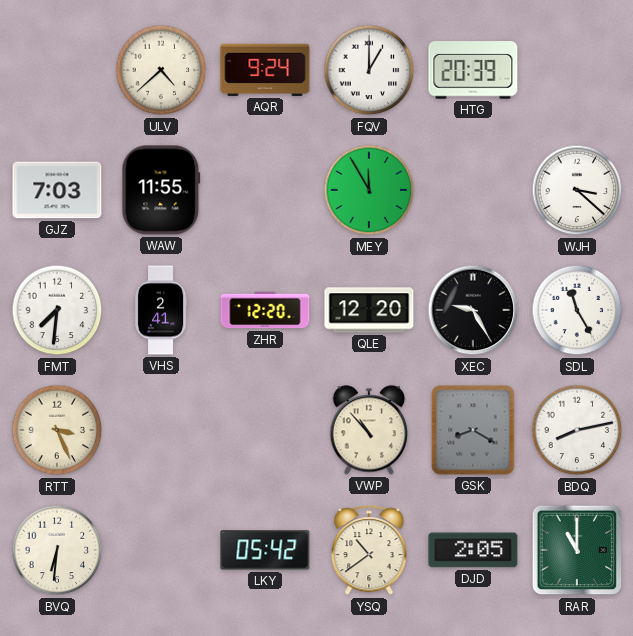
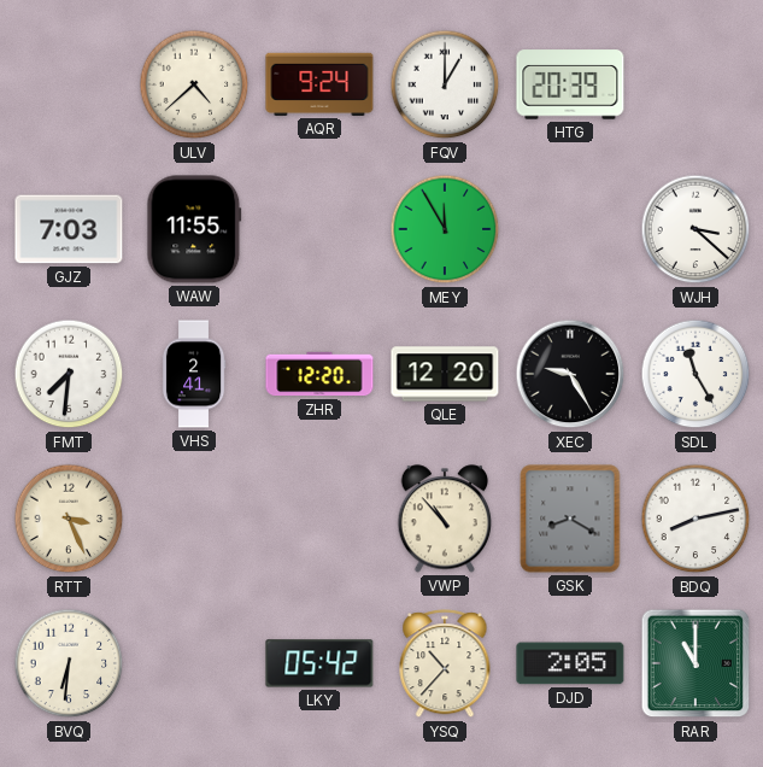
YSQ: 10:39 -> 10:37
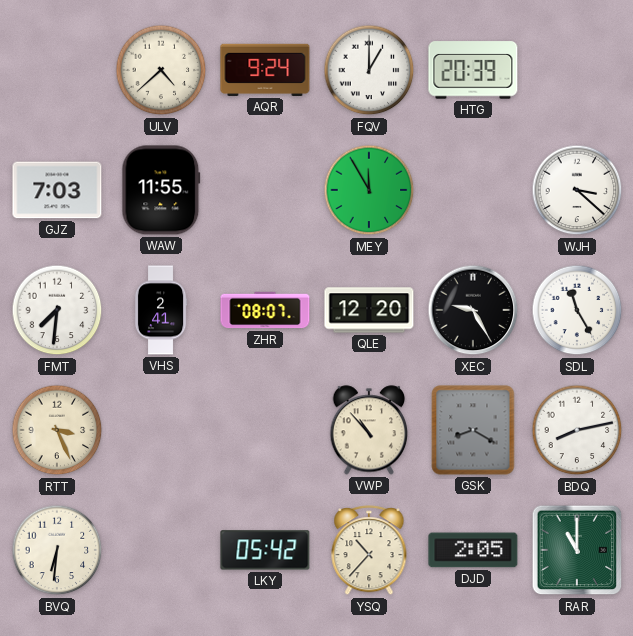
ZHR: 12:20 -> 08:07
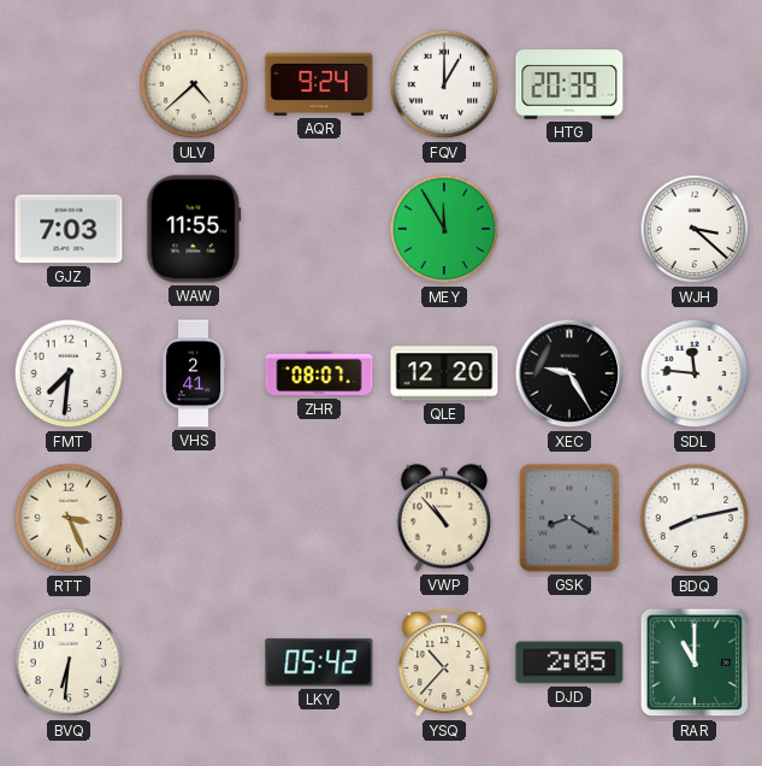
SDL: 11:25 -> 11:46
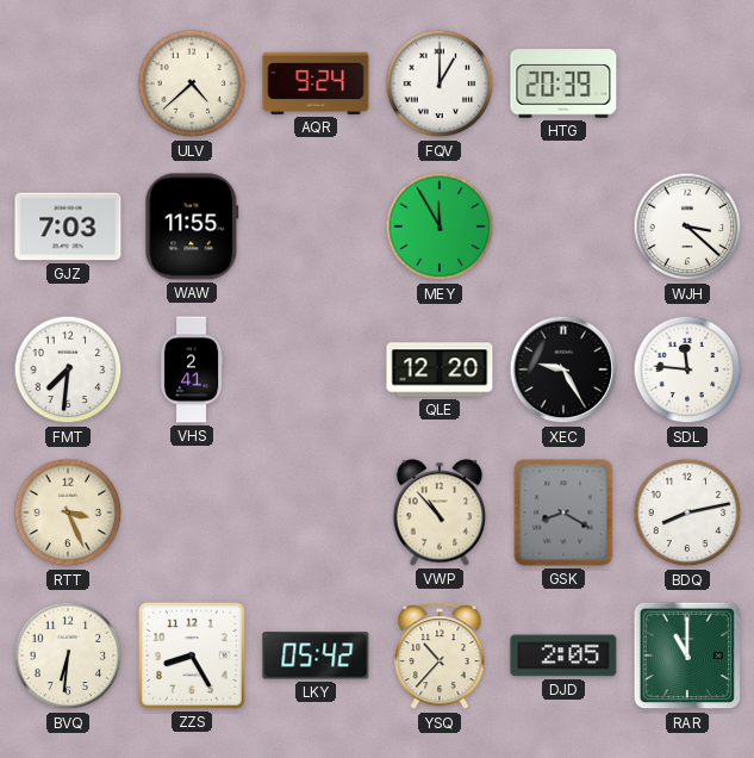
ZHR: 08:07 -> none
ZZS: none -> 8:25
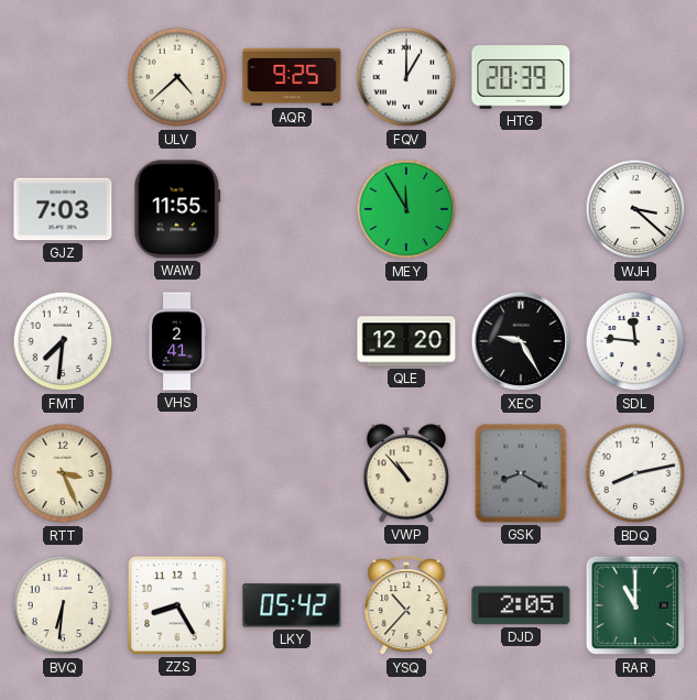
AQR: 9:24 -> 9:25
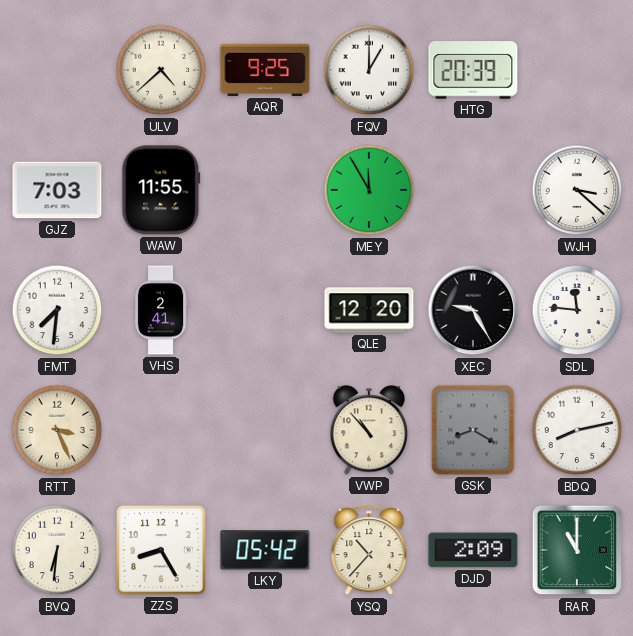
DJD: 2:05 -> 2:09
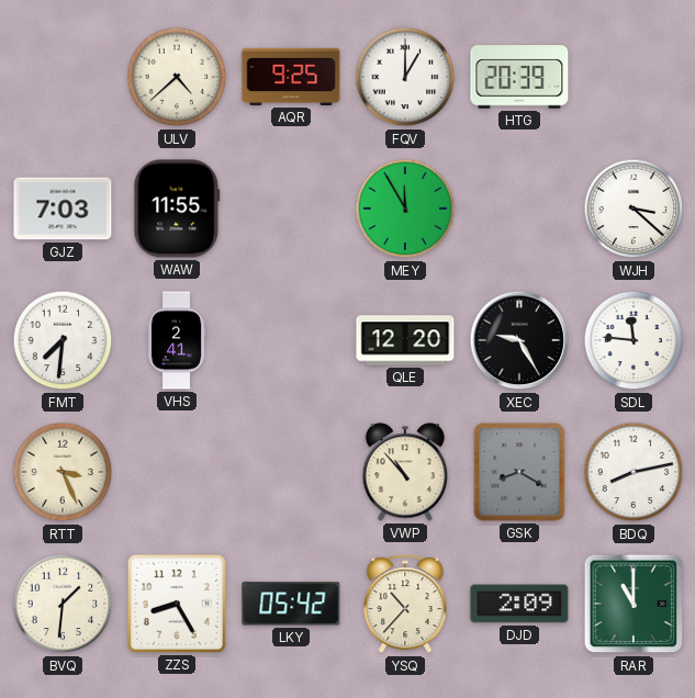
BVQ: 6:31 -> 1:31
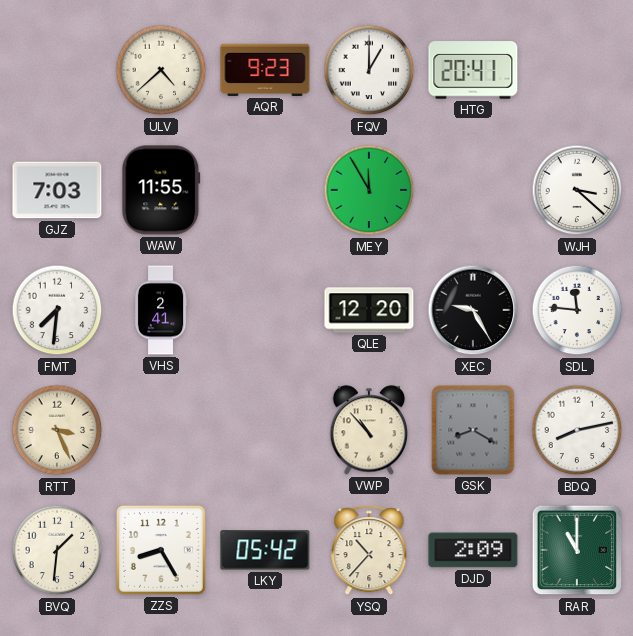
AQR: 9:25 -> 9:23
HTG: 20:39 -> 20:41
